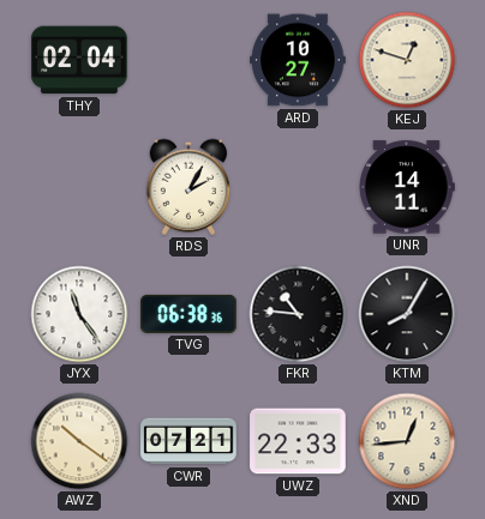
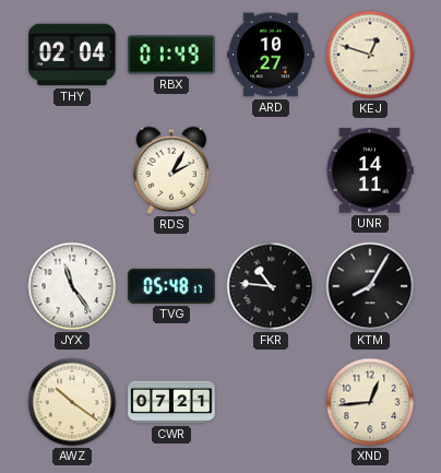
RBX: none -> 01:49
TVG: 06:38 -> 05:48
UWZ: 22:33 -> none
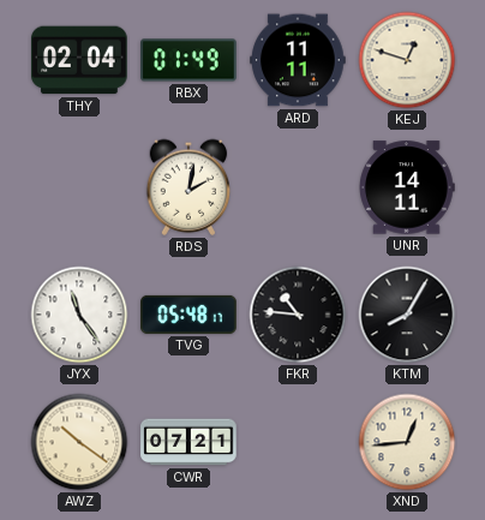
ARD: 10:27 -> 11:11
RDS: 2:05 -> 2:02
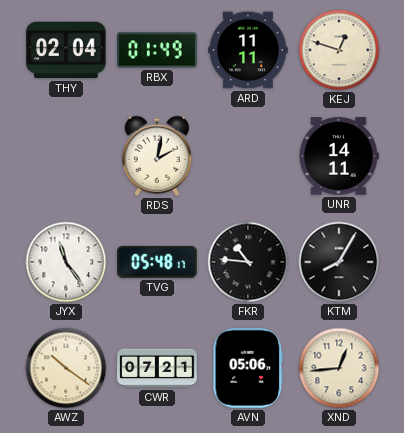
AVN: none -> 05:06
